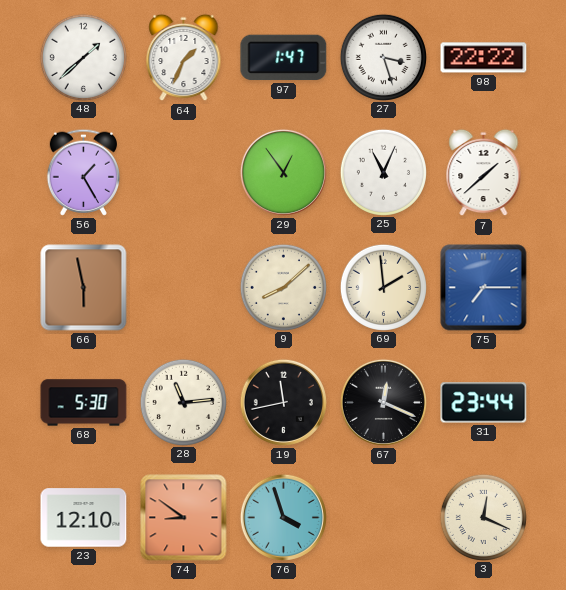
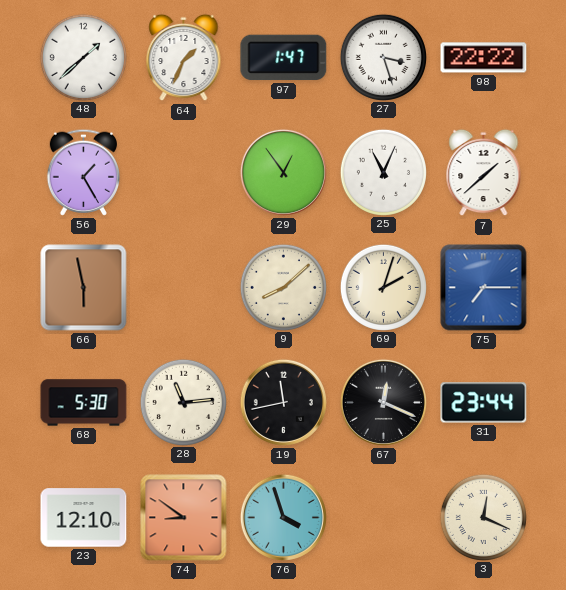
69: 1:59 -> 2:03
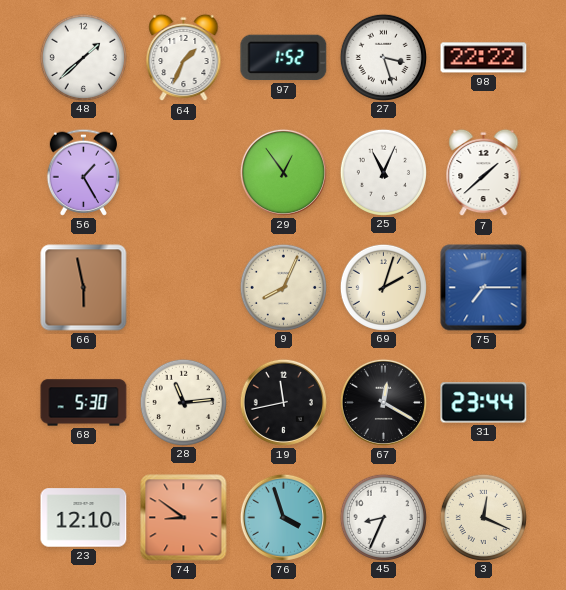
97: 1:47 -> 1:52
9: 8:08 -> 8:04
67: 12:19 -> 12:20
45: none -> 8:34
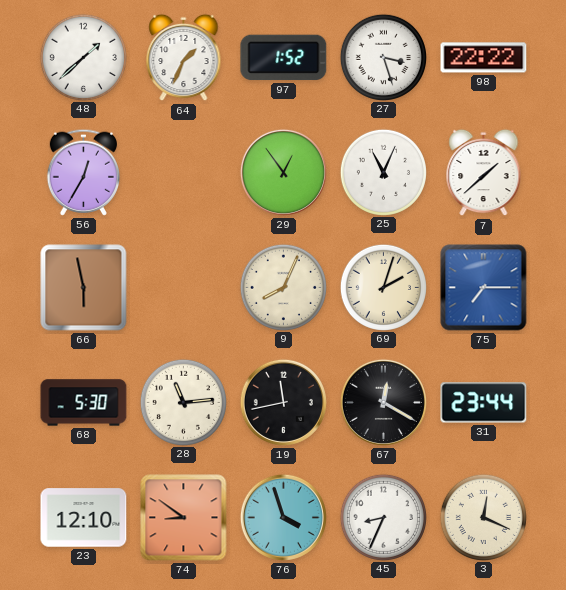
56: 1:25 -> 12:35
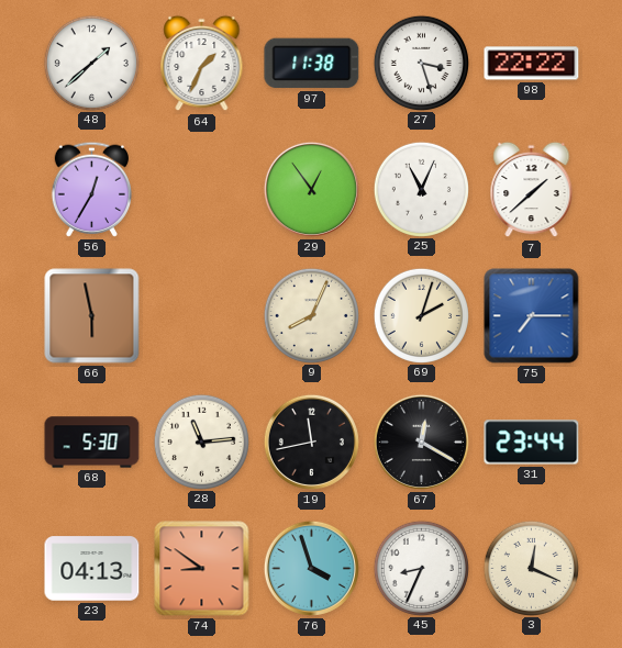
97: 1:52 -> 11:38
23: 12:10 -> 04:13
